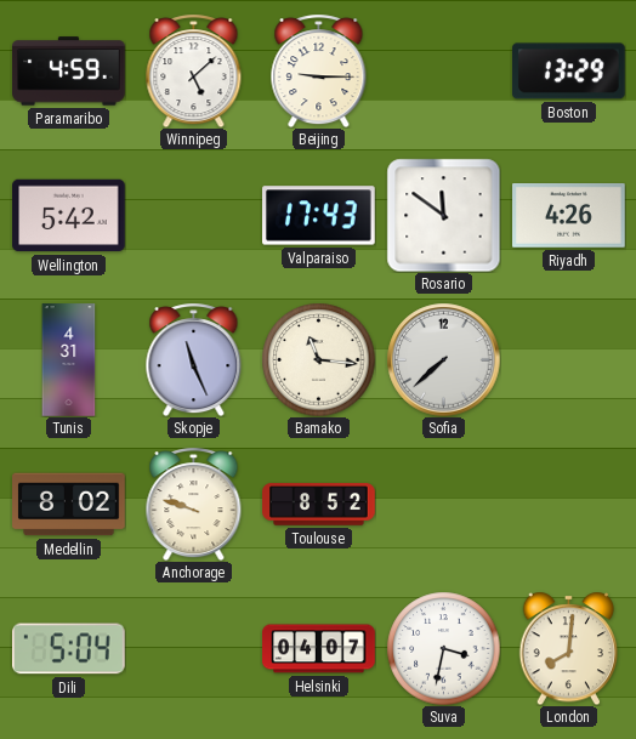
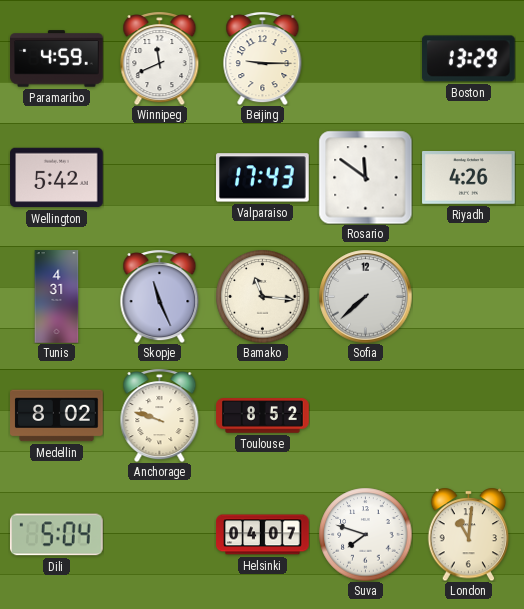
Winnipeg: 5:08 -> 11:41
Suva: 3:32 -> 7:48
London: 8:01 -> 11:01
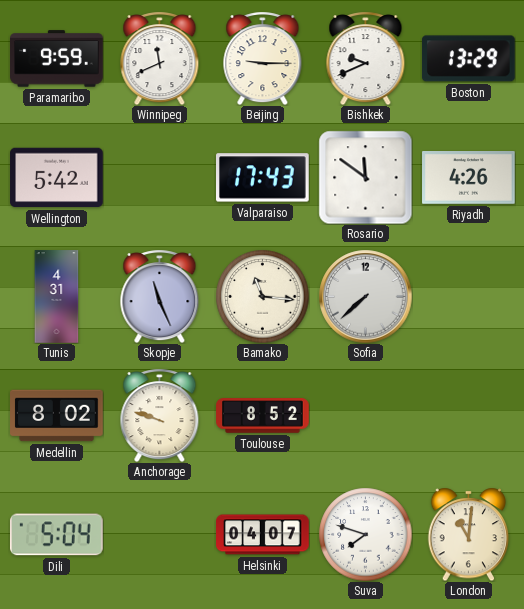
Paramaribo: 4:59 -> 9:59
Bishkek: none -> 9:41
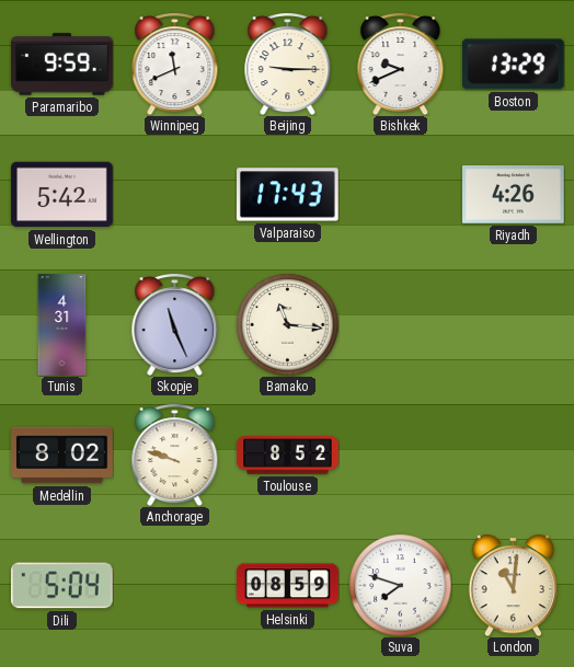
Rosario: 11:51 -> none
Sofia: 7:38 -> none
Helsinki: 04:07 -> 08:59
